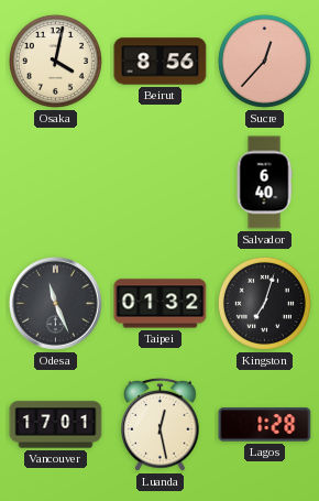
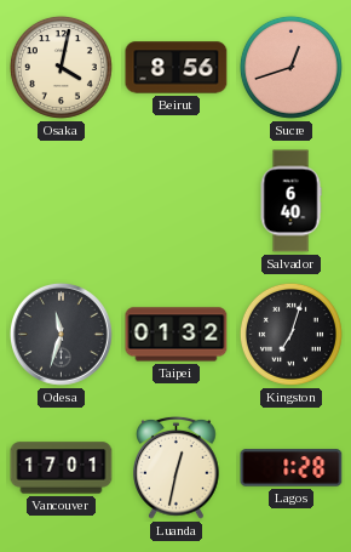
Sucre: 12:37 -> 12:42
Odesa: 11:26 -> 11:33
Luanda: 12:28 -> 12:32
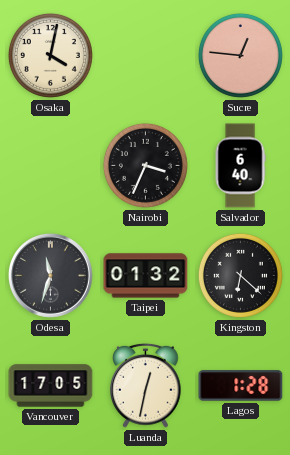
Beirut: 8:56 -> none
Sucre: 12:42 -> 12:46
Nairobi: none -> 3:34
Kingston: 7:03 -> 6:22
Vancouver: 17:01 -> 17:05
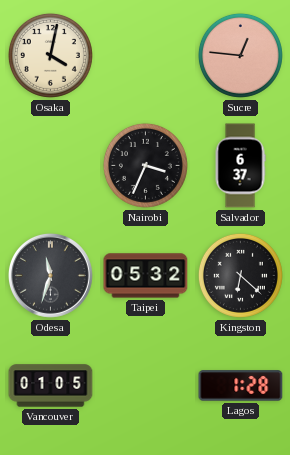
Salvador: 6:40 -> 6:37
Taipei: 01:32 -> 05:32
Vancouver: 17:05 -> 01:05
Luanda: 12:32 -> none
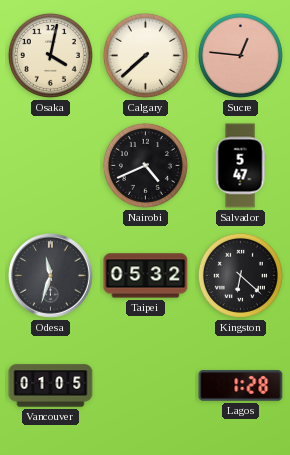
Calgary: none -> 7:38
Nairobi: 3:34 -> 4:41
Salvador: 6:37 -> 5:47
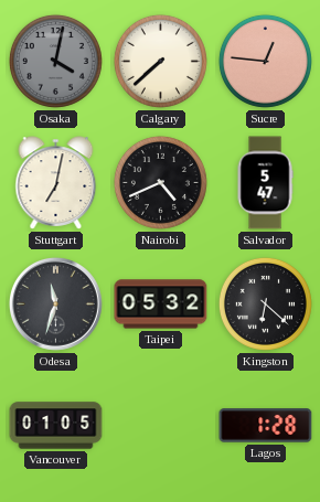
Osaka dial: cream -> grey
Stuttgart: none -> 7:02
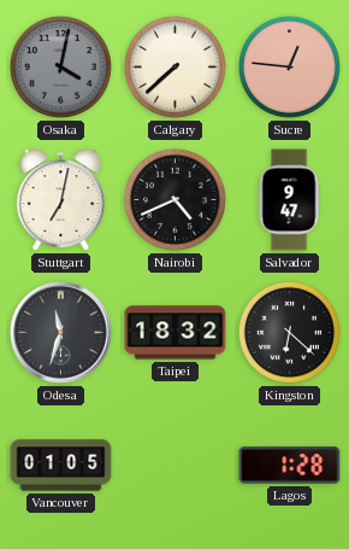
Salvador: 5:47 -> 9:47
Taipei: 05:32 -> 18:32
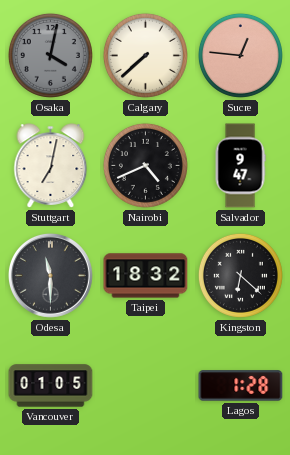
Odesa: 11:33 -> 11:30
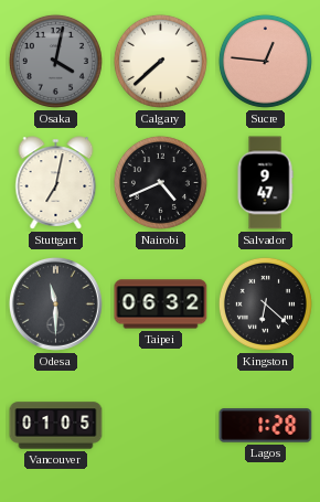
Taipei: 18:32 -> 06:32
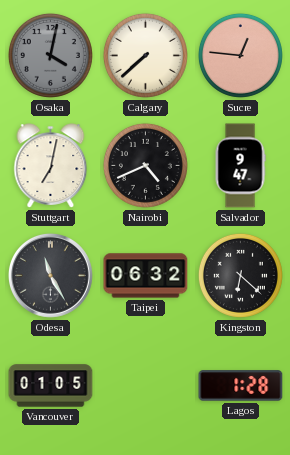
Odesa: 11:30 -> 11:25
